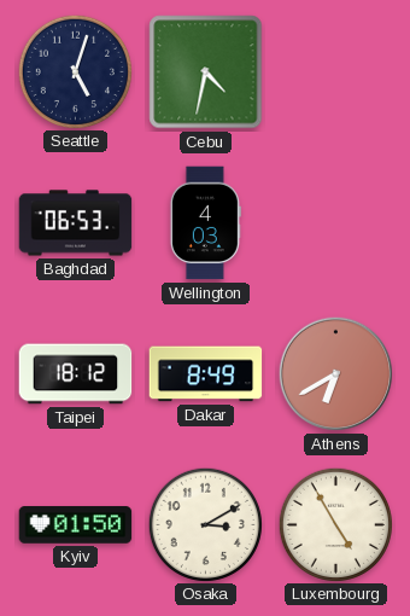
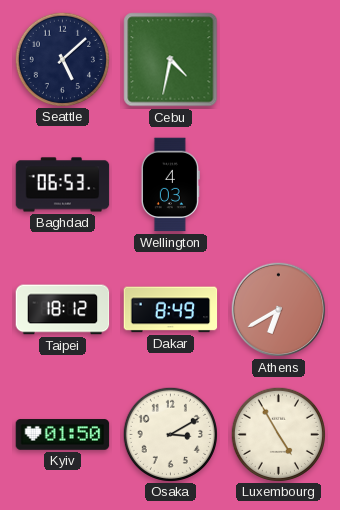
Seattle: 5:03 -> 5:08
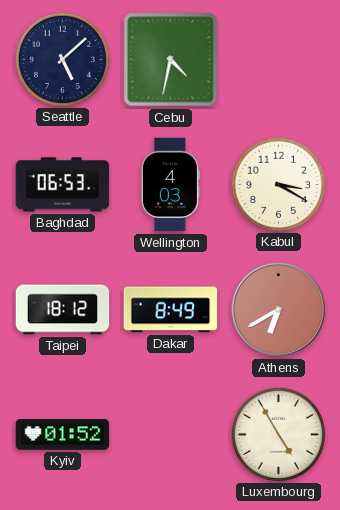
Kabul: none -> 3:20
Kyiv: 01:50 -> 01:52
Osaka: 3:10 -> none
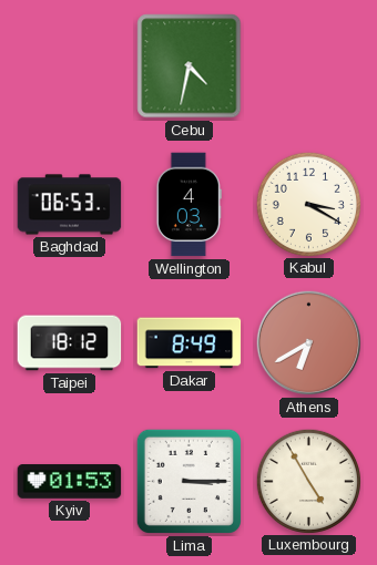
Seattle: 5:08 -> none
Kyiv: 01:52 -> 01:53
Lima: none -> 3:15
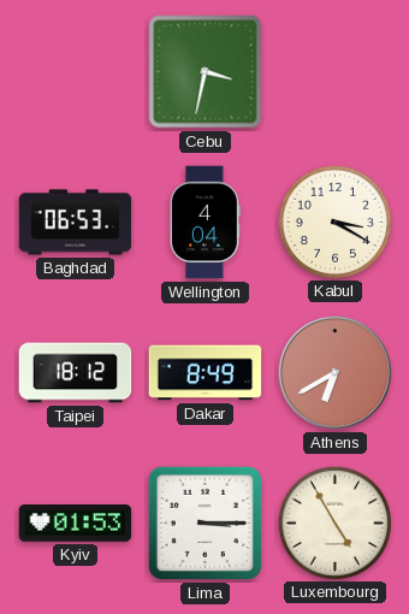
Cebu: 4:32 -> 3:32
Wellington: 4:03 -> 4:04
